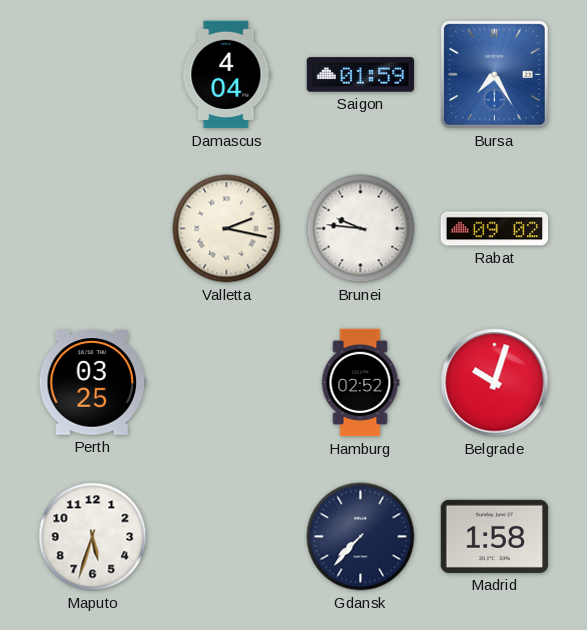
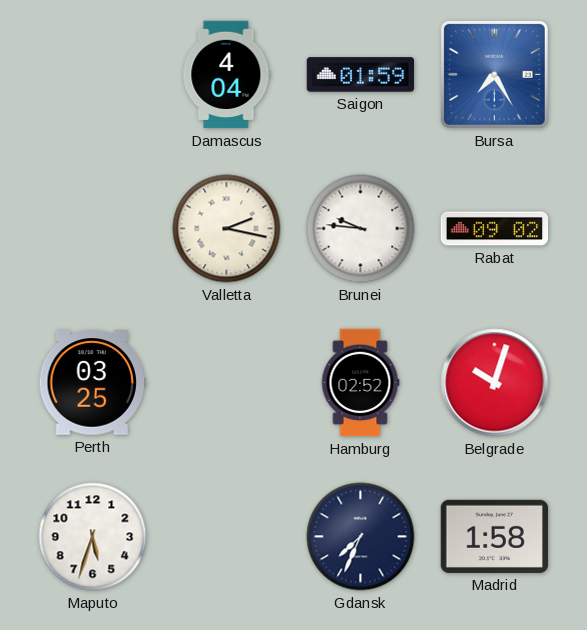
Gdansk: 7:37 -> 7:34
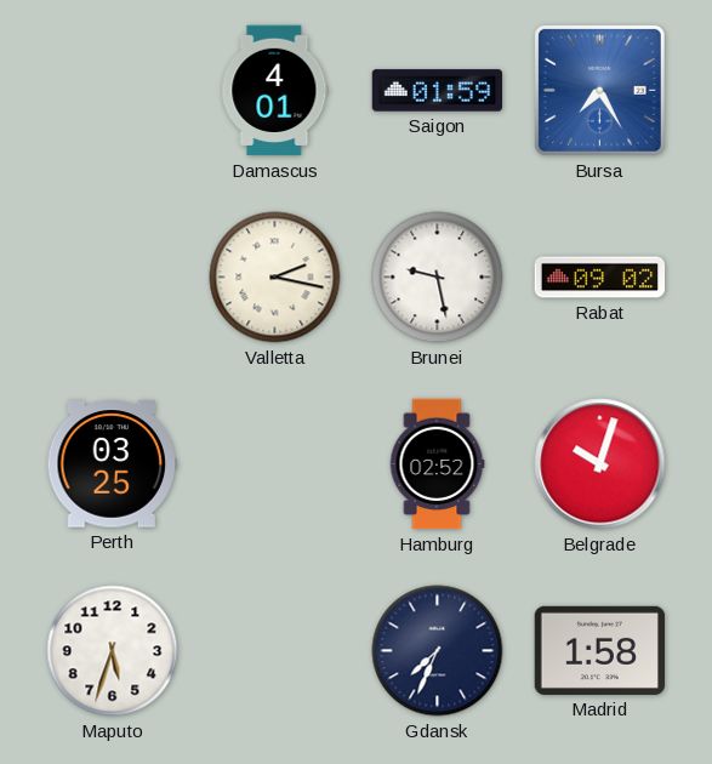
Damascus: 4:04 -> 4:01
Brunei: 9:46 -> 9:28
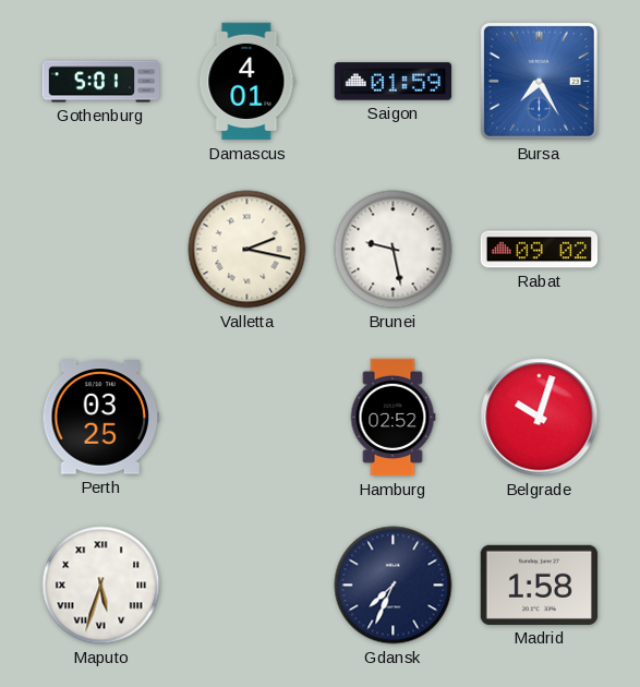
Gothenburg: none -> 5:01
Maputo numerals: Arabic -> Roman
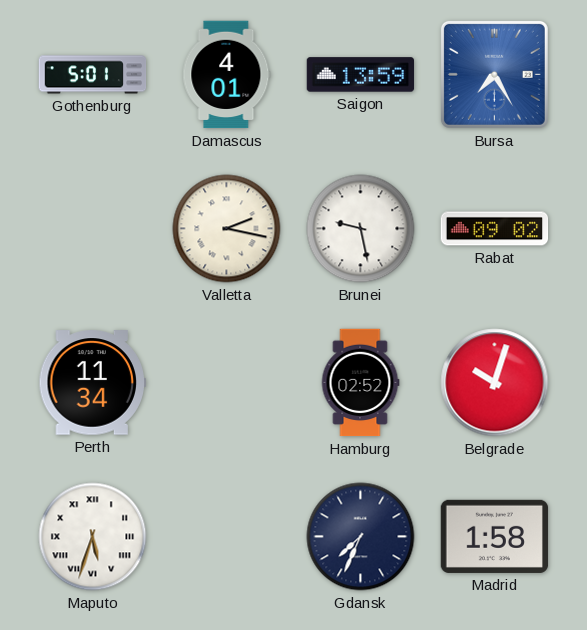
Saigon: 01:59 -> 13:59
Perth: 03:25 -> 11:34
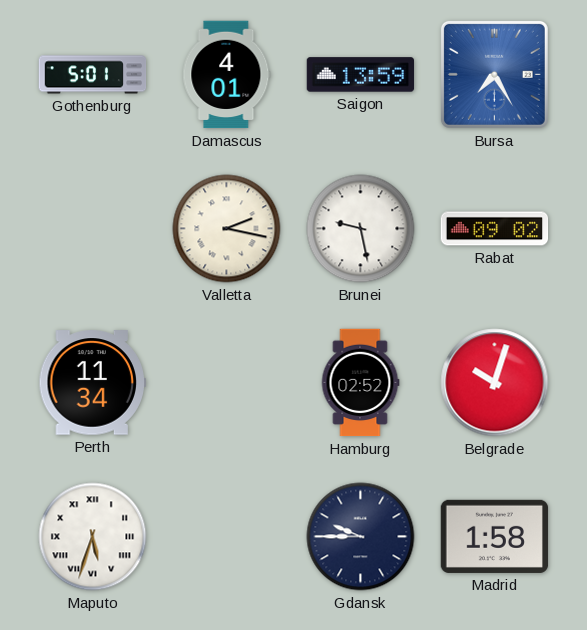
Gdansk: 7:34 -> 9:45
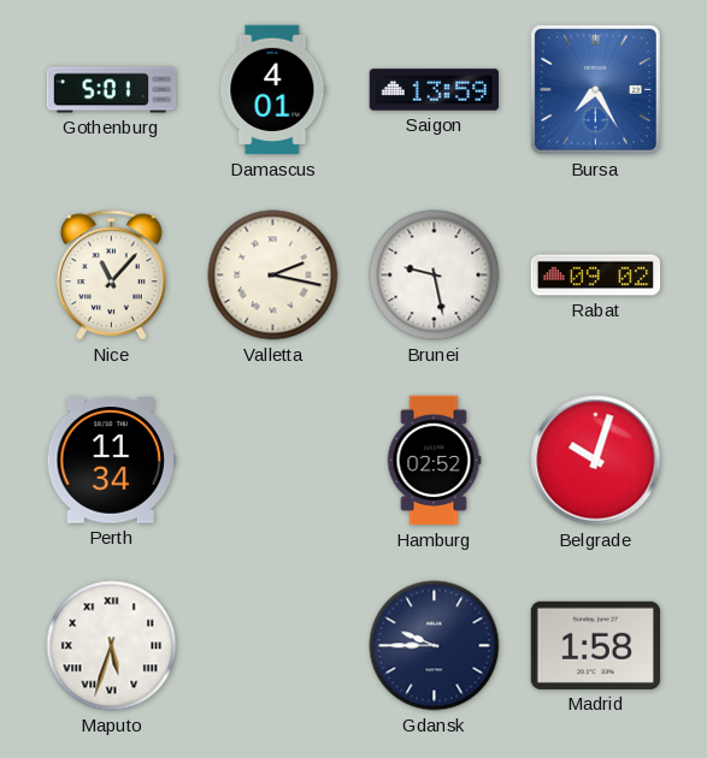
Nice: none -> 11:07
